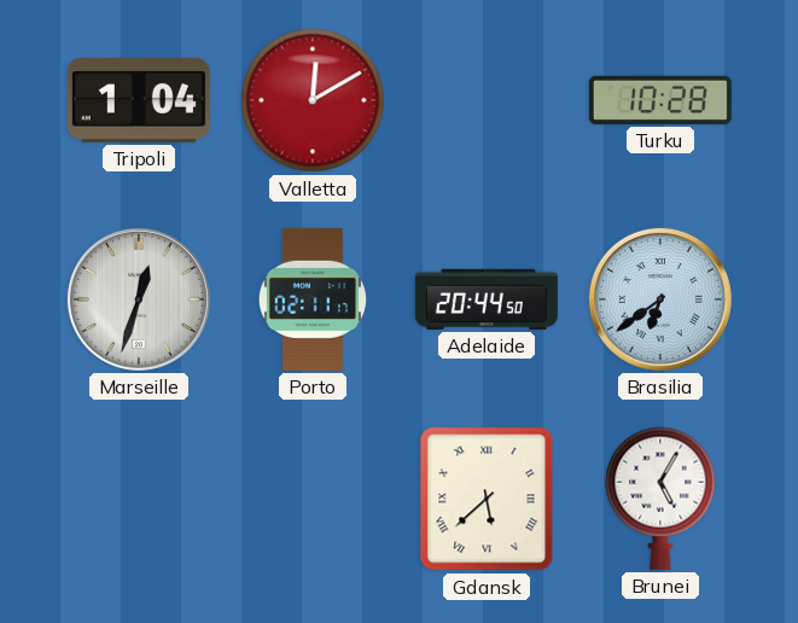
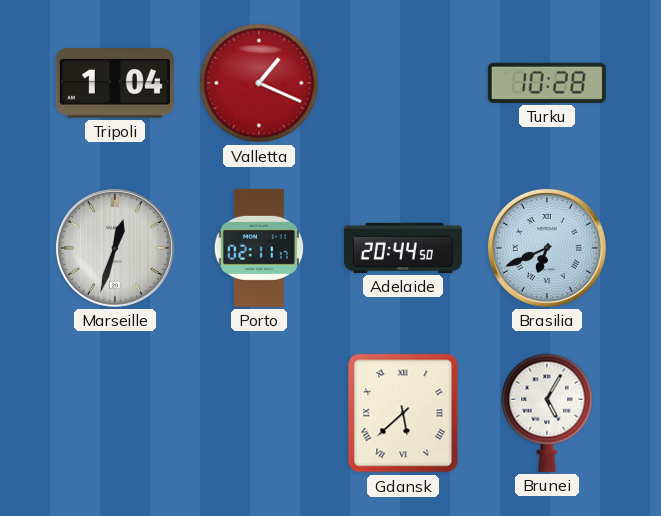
Valletta: 12:10 -> 1:19
Brasilia: 6:39 -> 6:41
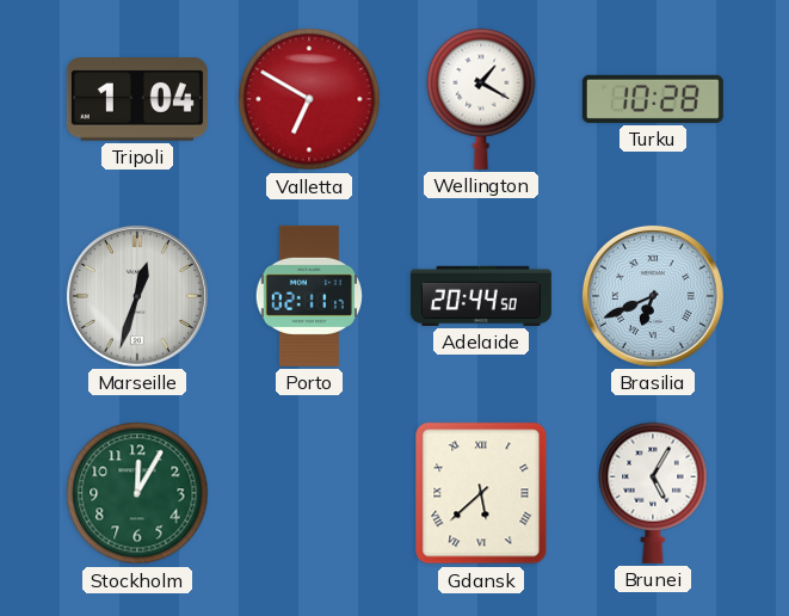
Valletta: 1:19 -> 6:50
Wellington: none -> 1:20
Stockholm: none -> 12:05
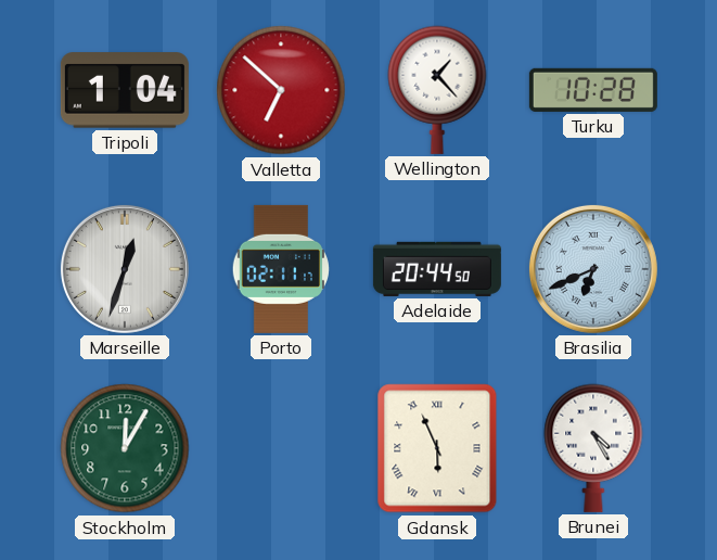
Valletta: 6:50 -> 6:52
Wellington: 1:20 -> 1:23
Gdansk: 5:38 -> 5:56
Brunei: 5:05 -> 4:25
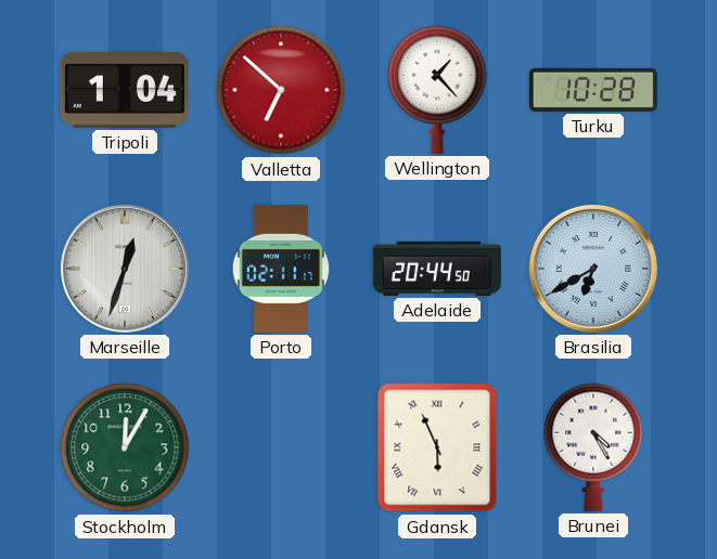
Brasilia: 6:41 -> 6:40
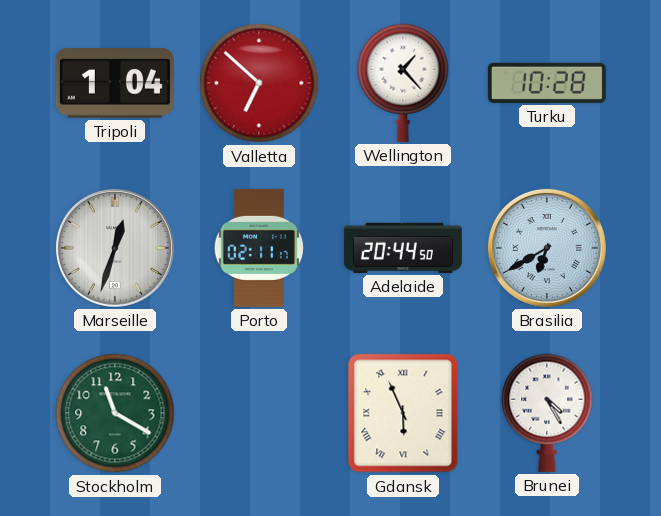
Stockholm: 12:05 -> 11:20
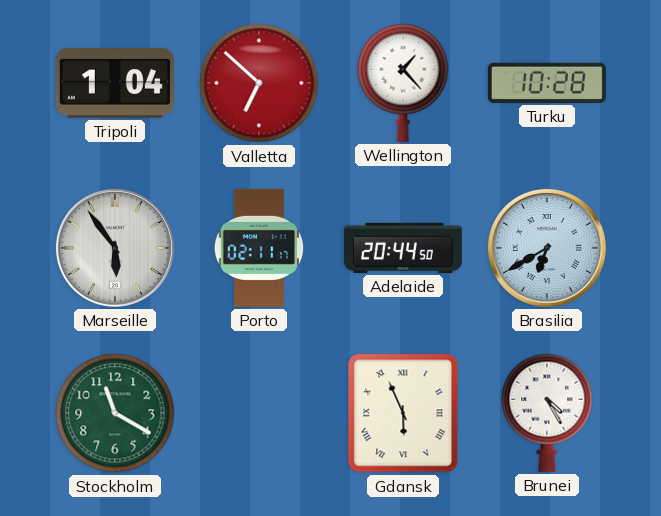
Marseille: 12:33 -> 5:54
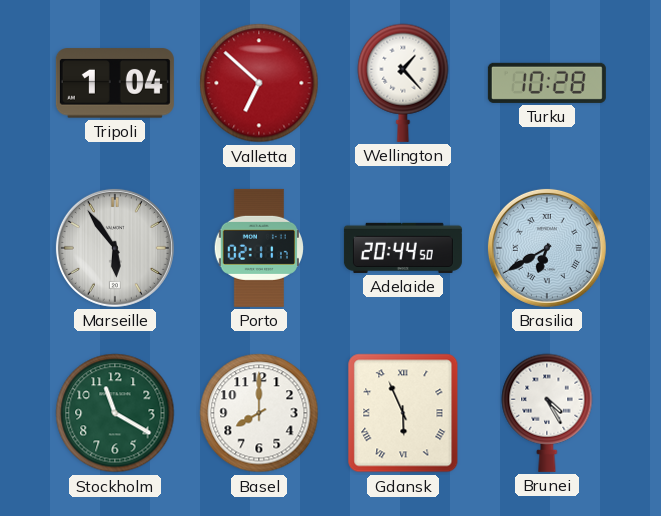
Basel: none -> 8:00
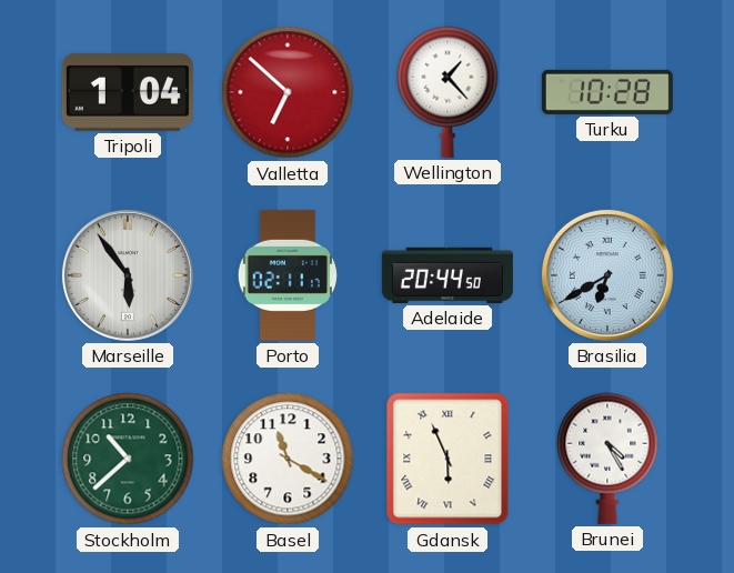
Stockholm: 11:20 -> 10:38
Basel: 8:00 -> 11:20
